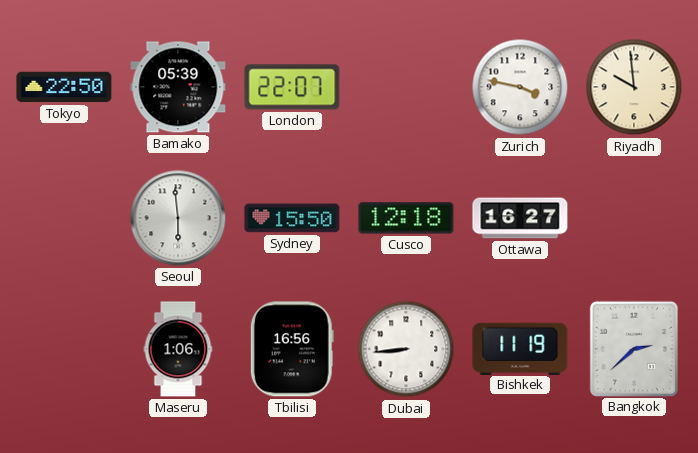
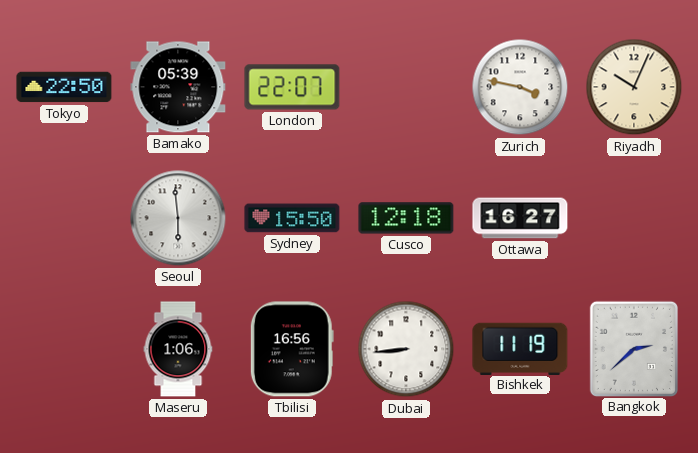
Riyadh: 9:59 -> 10:04
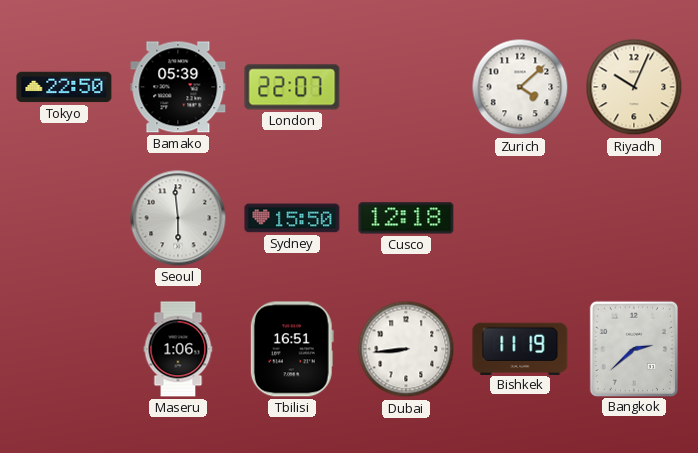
Zurich: 3:47 -> 4:08
Ottawa: 16:27 -> none
Tbilisi: 16:56 -> 16:51
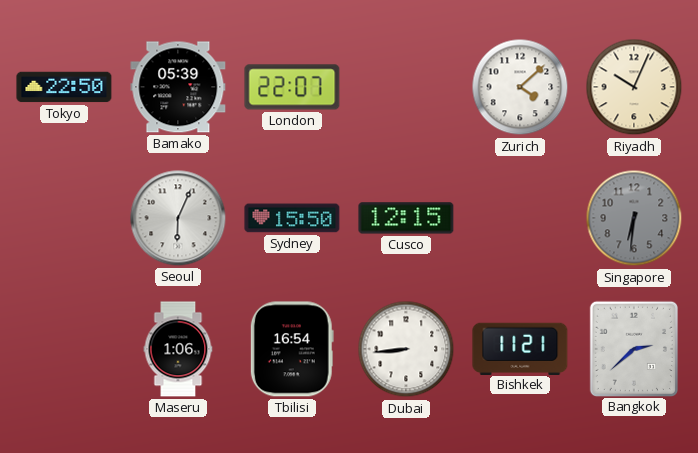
Seoul: 5:59 -> 6:04
Cusco: 12:18 -> 12:15
Singapore: none -> 6:31
Tbilisi: 16:51 -> 16:54
Bishkek: 11:19 -> 11:21
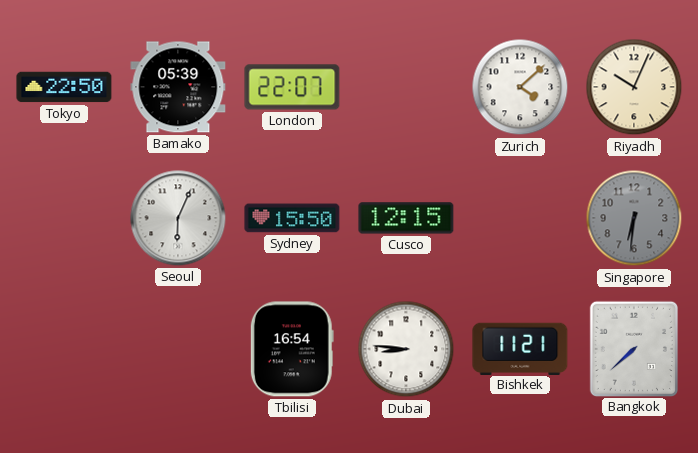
Maseru: 1:06 -> none
Dubai: 8:44 -> 8:46
Bangkok: 2:38 -> 7:38
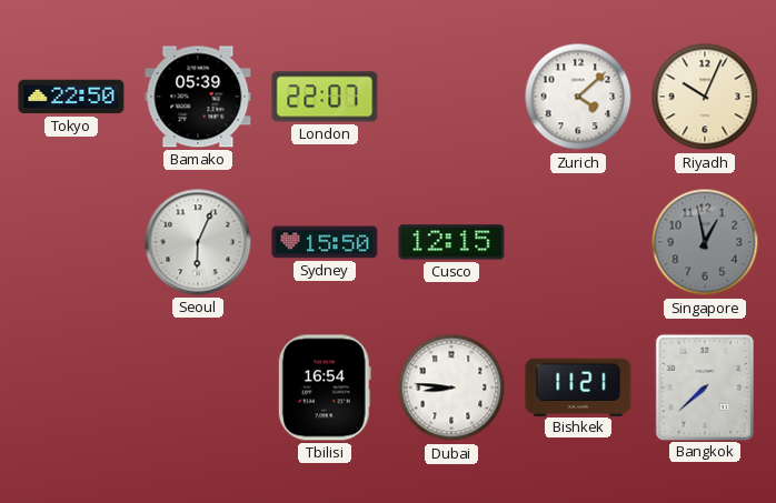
Singapore: 6:31 -> 12:58
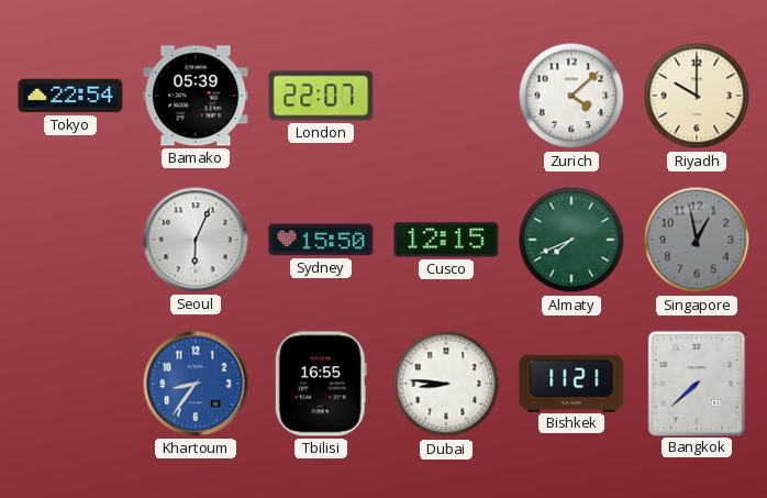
Tokyo: 22:50 -> 22:54
Riyadh: 10:04 -> 10:00
Almaty: none -> 7:41
Khartoum: none -> 8:36
Tbilisi: 16:54 -> 16:55
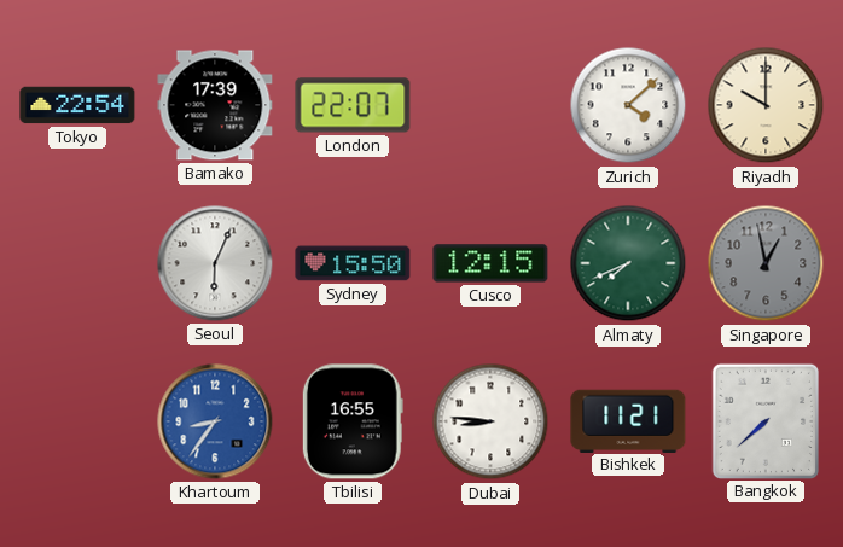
Bamako: 05:39 -> 17:39
